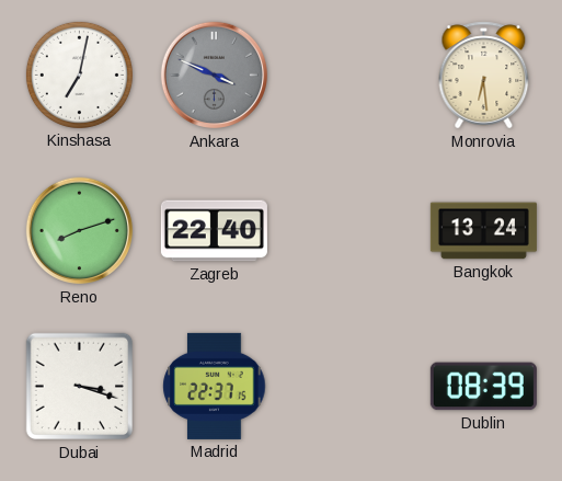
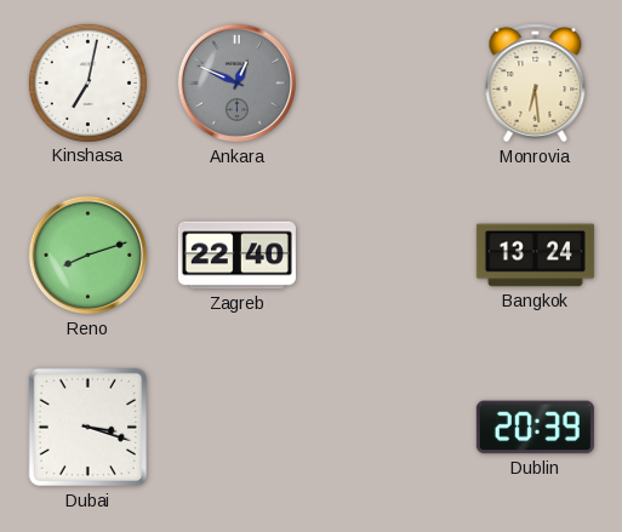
Ankara: 3:49 -> 12:49
Madrid: 22:37 -> none
Dublin: 08:39 -> 20:39
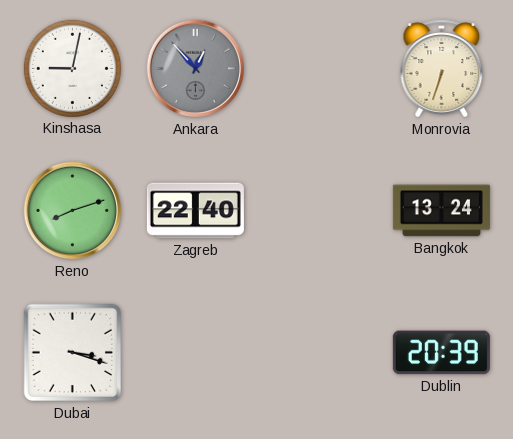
Kinshasa: 7:02 -> 9:02
Ankara: 12:49 -> 12:53
Monrovia: 6:29 -> 6:33
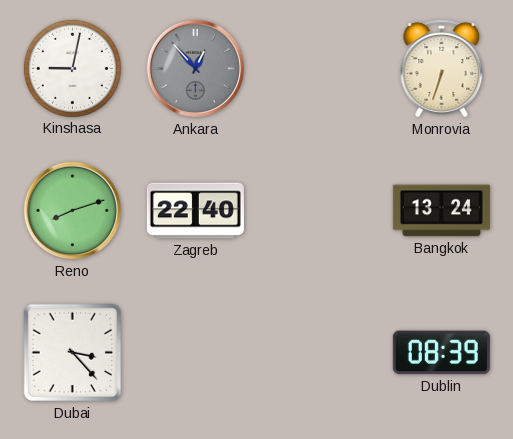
Dubai: 3:18 -> 3:23
Dublin: 20:39 -> 08:39
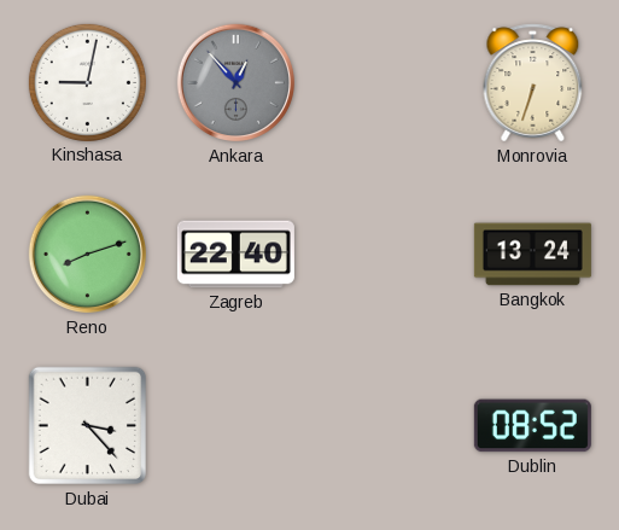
Dublin: 08:39 -> 08:52
